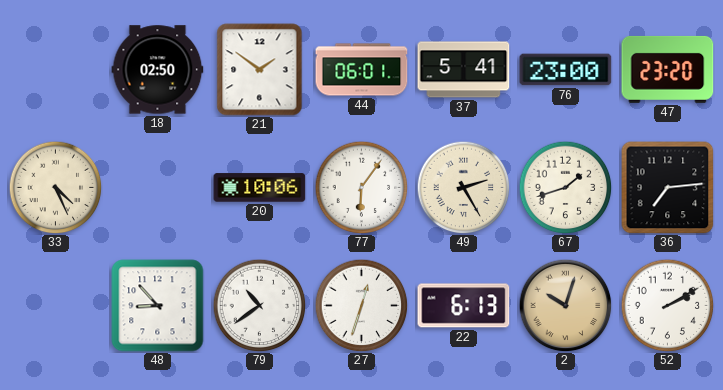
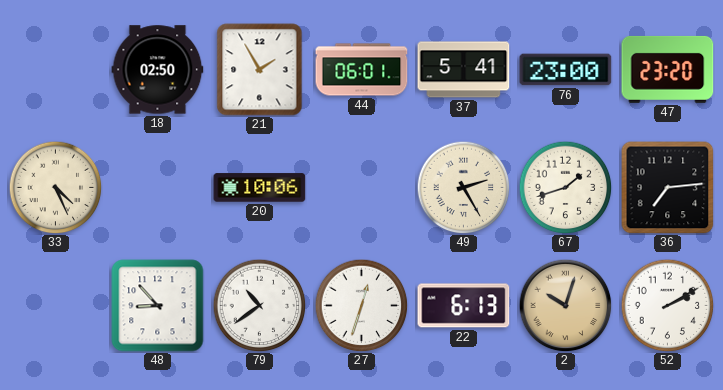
21: 1:51 -> 1:55
77: 6:06 -> none
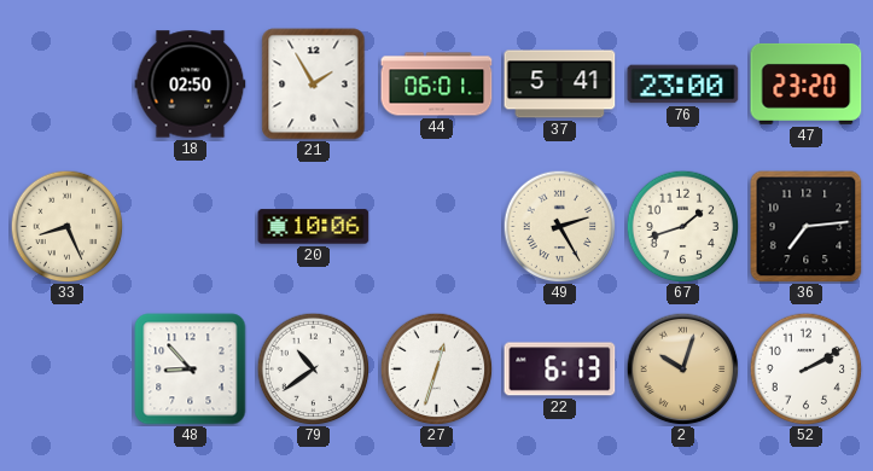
33: 4:26 -> 8:26
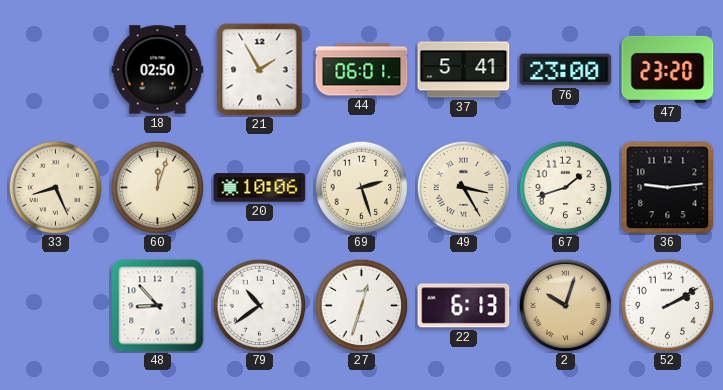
60: none -> 12:03
69: none -> 2:27
49: 2:25 -> 3:25
36: 7:14 -> 9:14
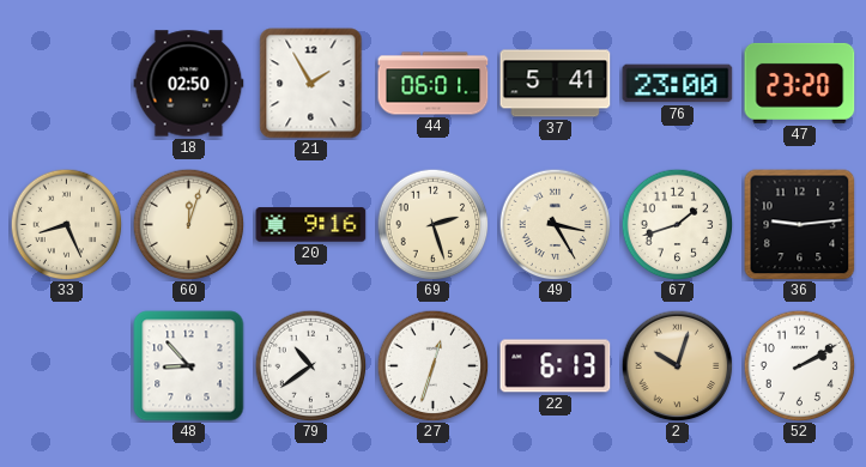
20: 10:06 -> 9:16
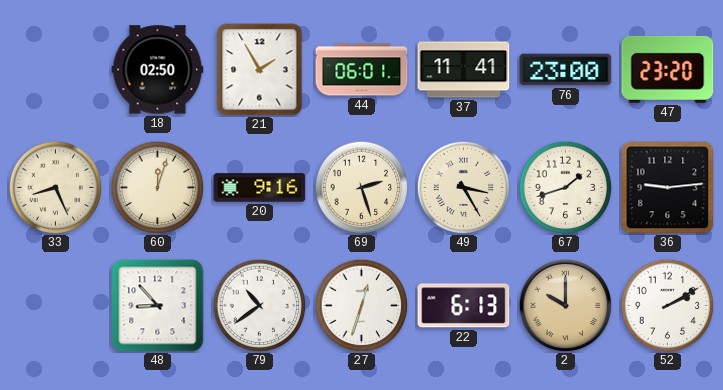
37: 5:41 -> 11:41
2: 10:03 -> 10:00
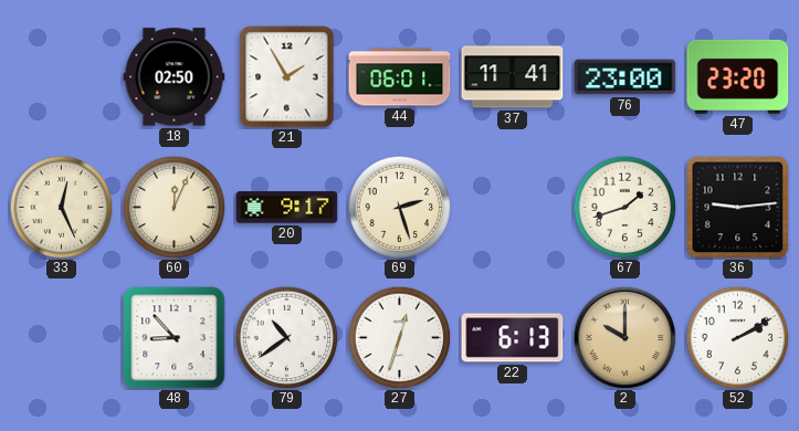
33: 8:26 -> 12:26
60: 12:03 -> 12:04
20: 9:16 -> 9:17
49: 3:25 -> none
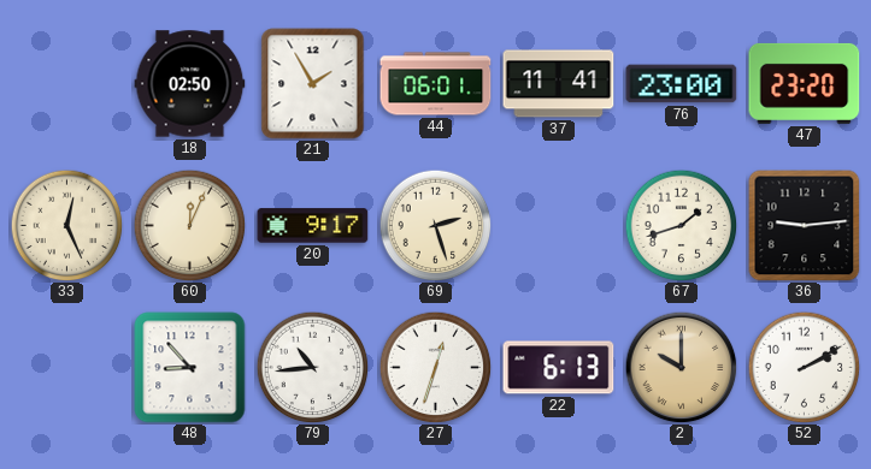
79: 10:39 -> 10:44
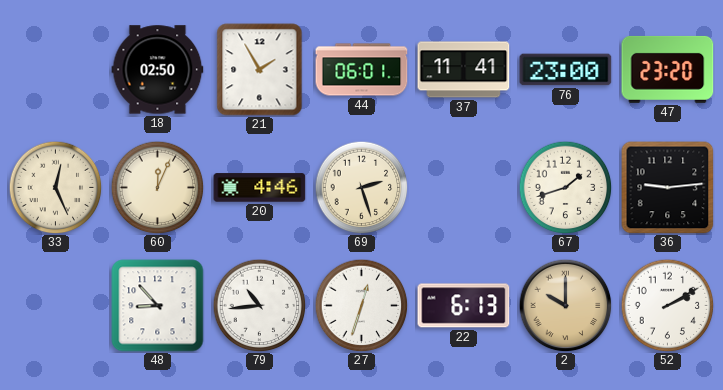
20: 9:17 -> 4:46
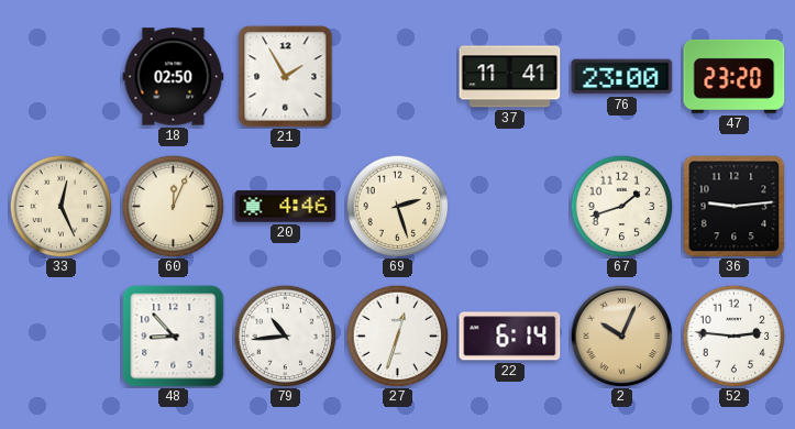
44: 06:01 -> none
22: 6:13 -> 6:14
2: 10:00 -> 10:04
52: 2:10 -> 2:46
